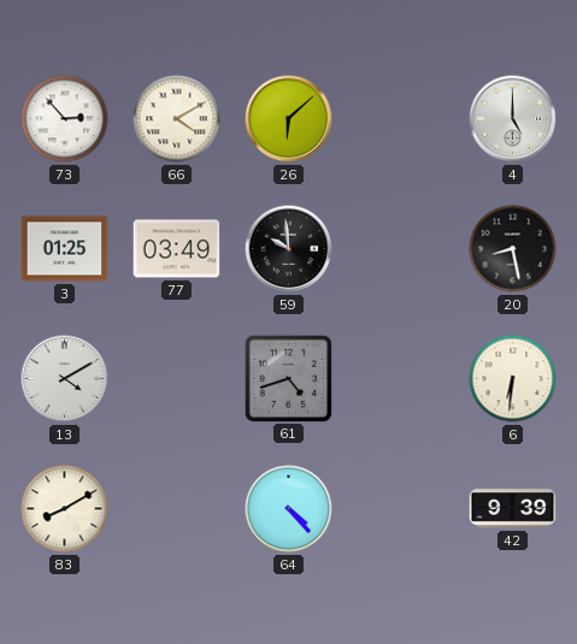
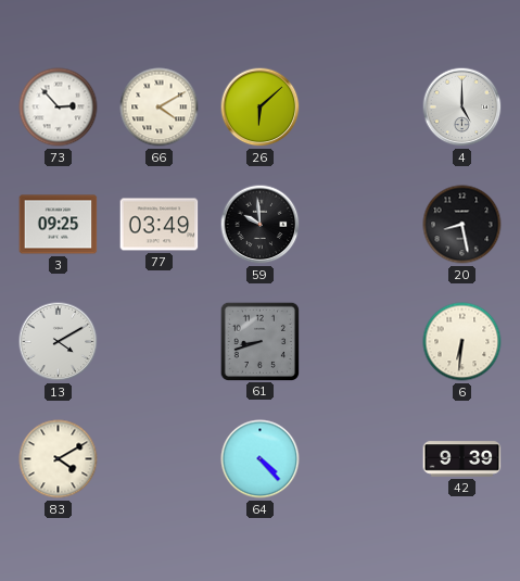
3: 01:25 -> 09:25
61: 4:42 -> 8:42
83: 8:10 -> 4:10
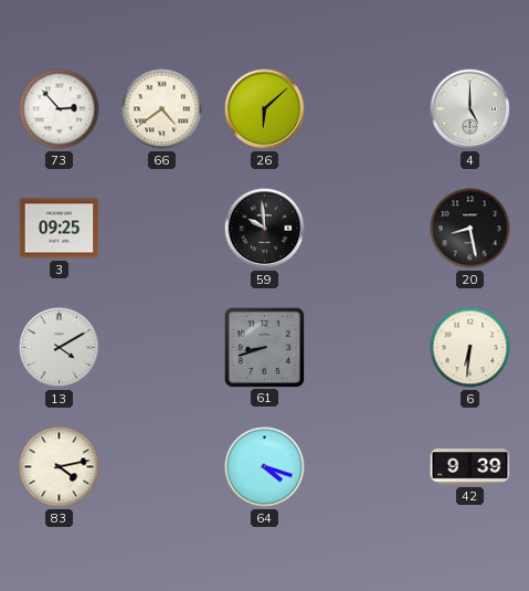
66: 4:10 -> 4:39
77: 03:49 -> none
83: 4:10 -> 4:13
64: 4:23 -> 4:18
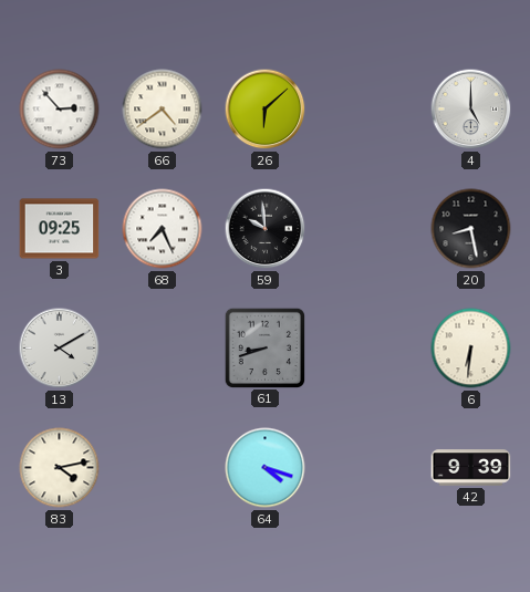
68: none -> 7:26
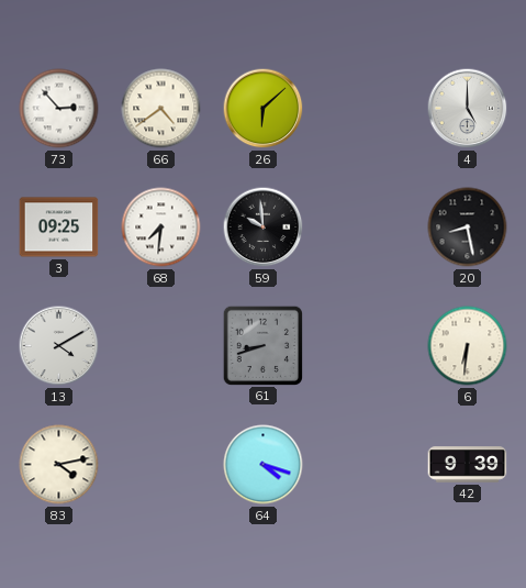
68: 7:26 -> 7:31
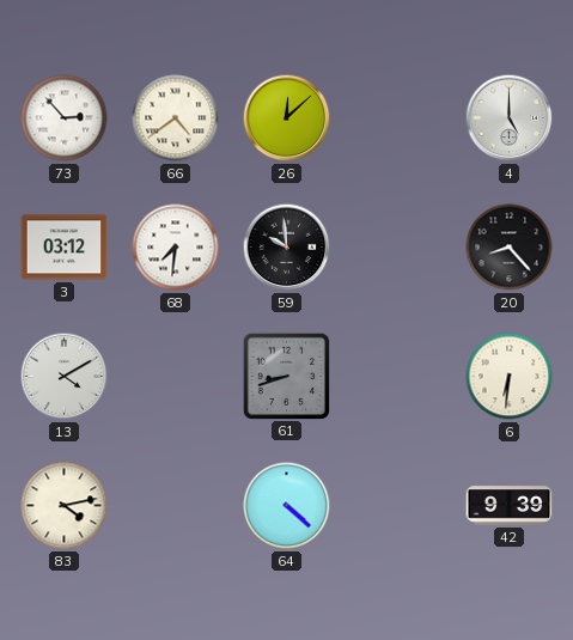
26: 6:08 -> 12:08
3: 09:25 -> 03:12
20: 8:28 -> 8:23
64: 4:18 -> 4:22
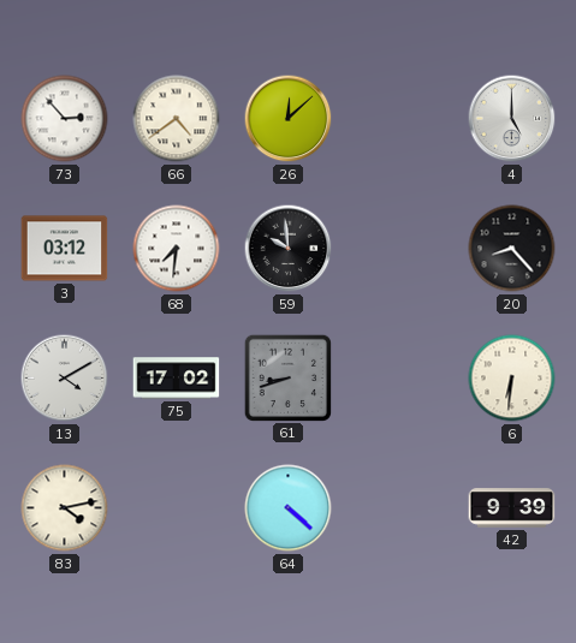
75: none -> 17:02
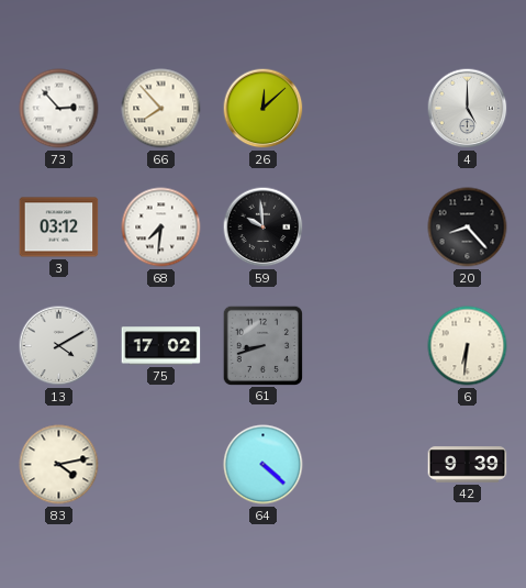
66: 4:39 -> 7:53
